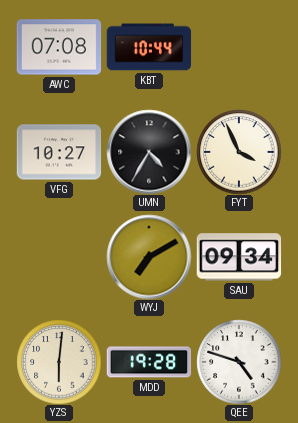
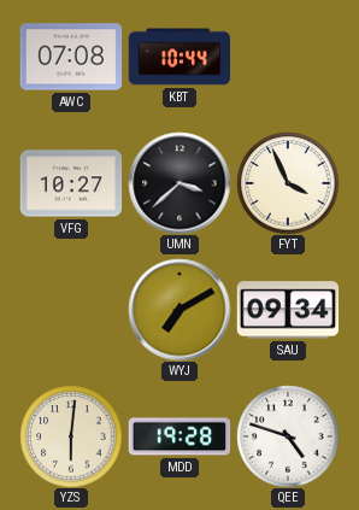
UMN: 4:35 -> 3:38
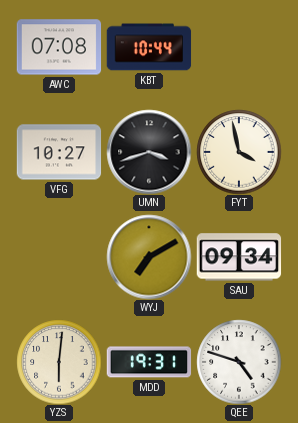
UMN: 3:38 -> 3:42
FYT: 3:56 -> 3:58
MDD: 19:28 -> 19:31
